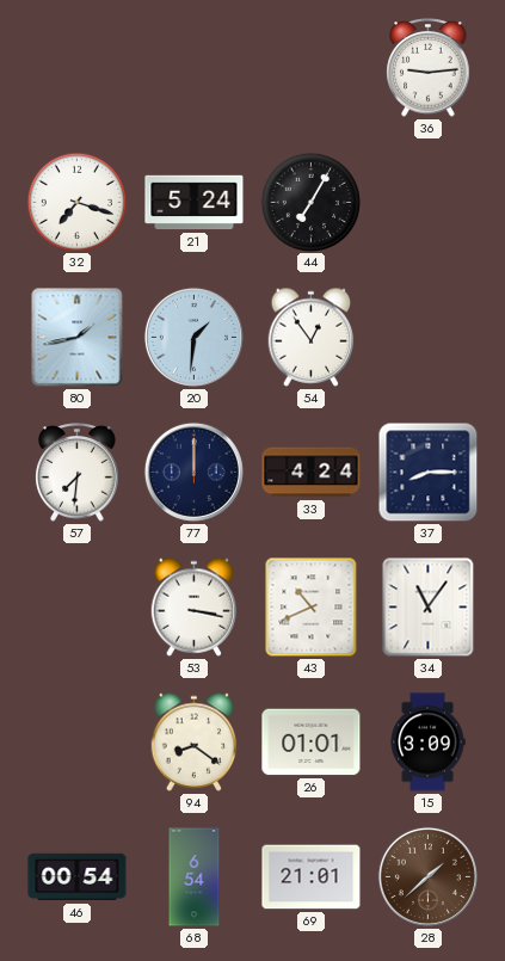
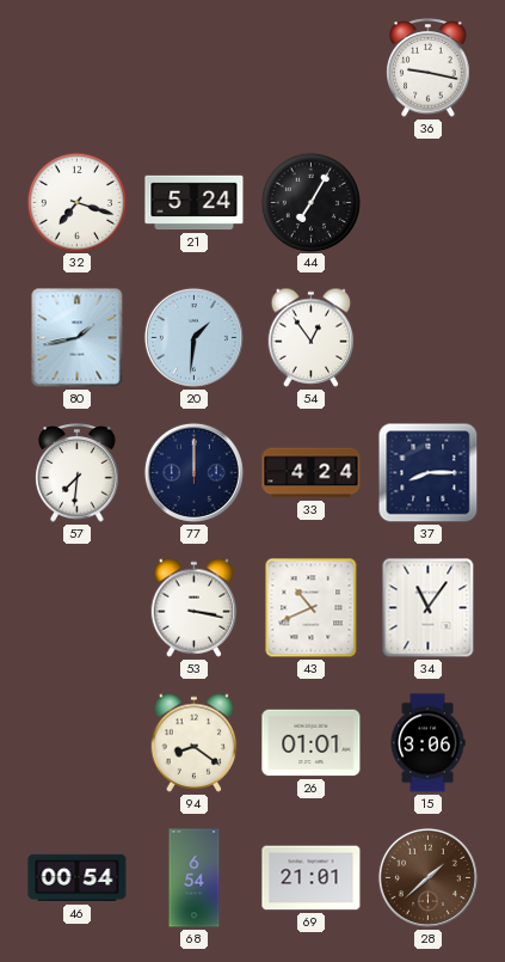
36: 9:14 -> 9:17
15: 3:09 -> 3:06
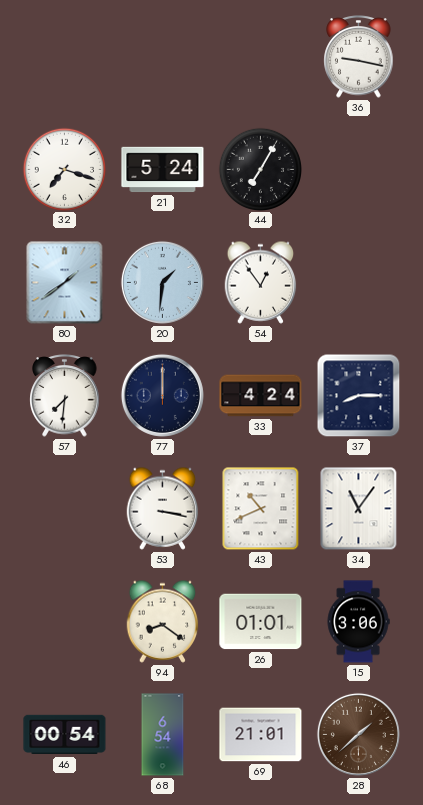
80: 1:43 -> 1:39
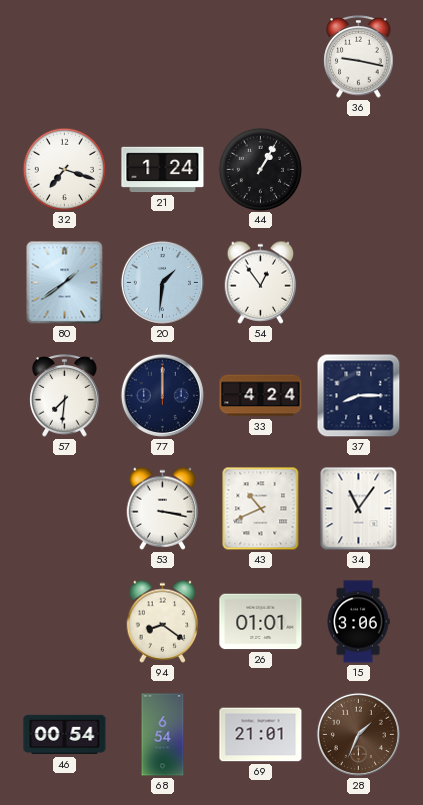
21: 5:24 -> 1:24
44: 7:05 -> 1:05
28: 1:38 -> 1:34
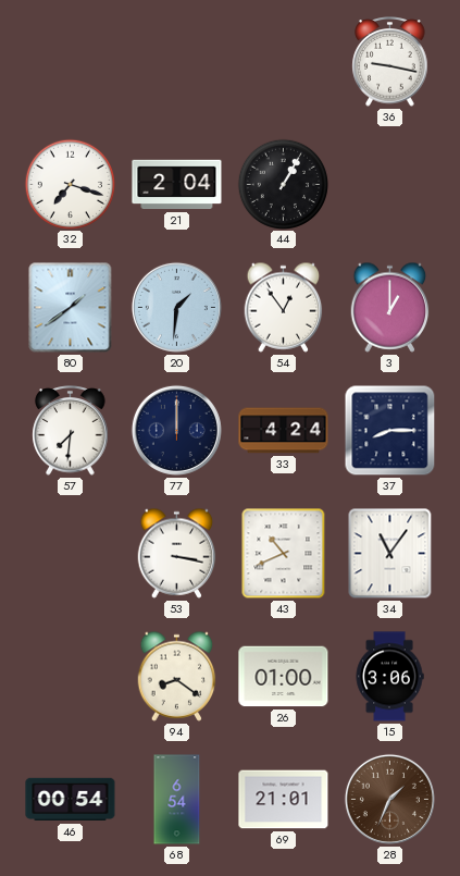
21: 1:24 -> 2:04
3: none -> 1:00
26: 01:01 -> 01:00
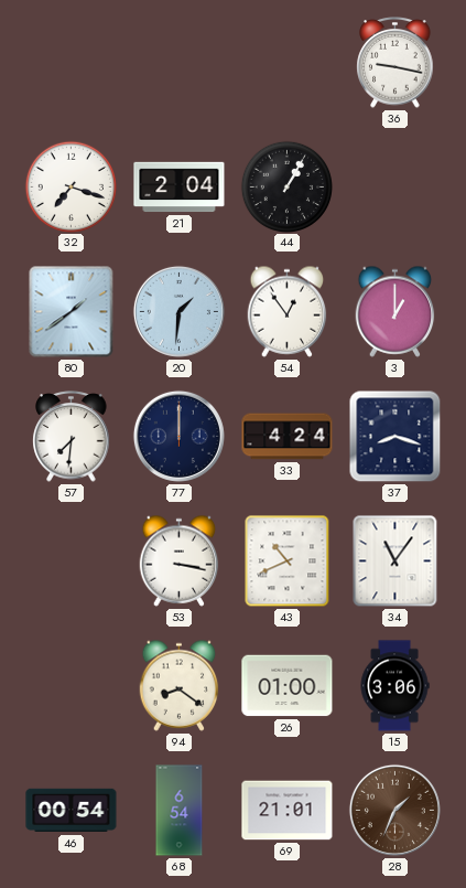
37: 8:15 -> 8:18
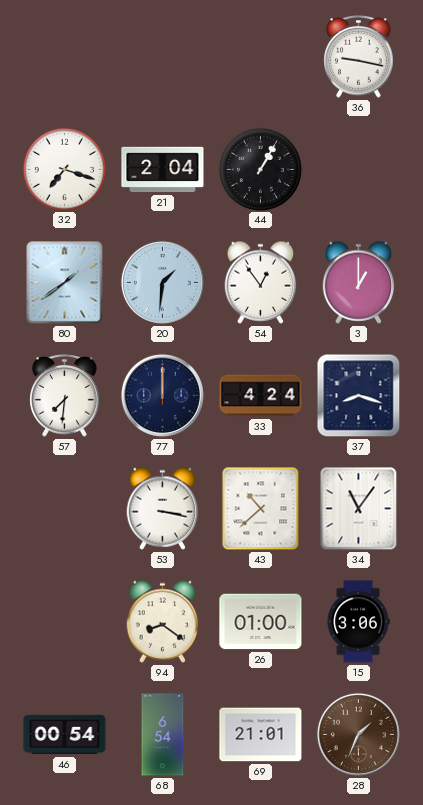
43: 10:41 -> 10:38
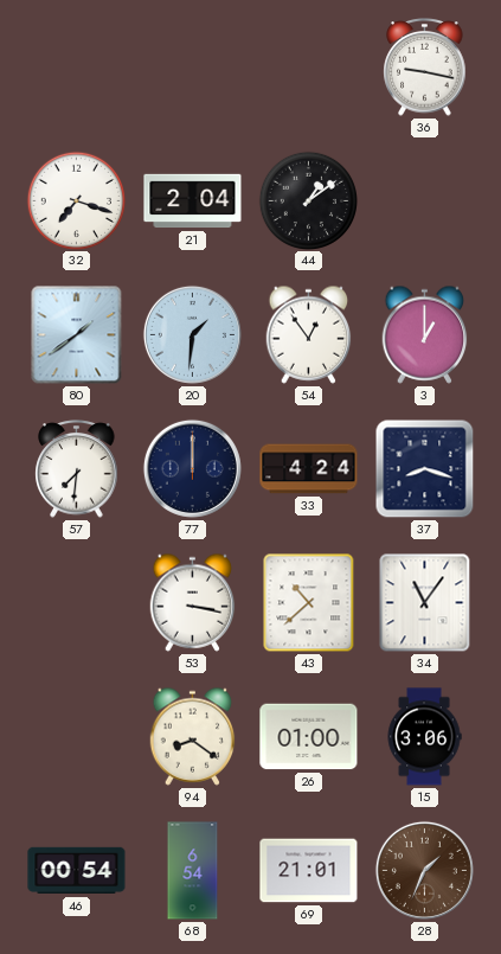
44: 1:05 -> 1:09
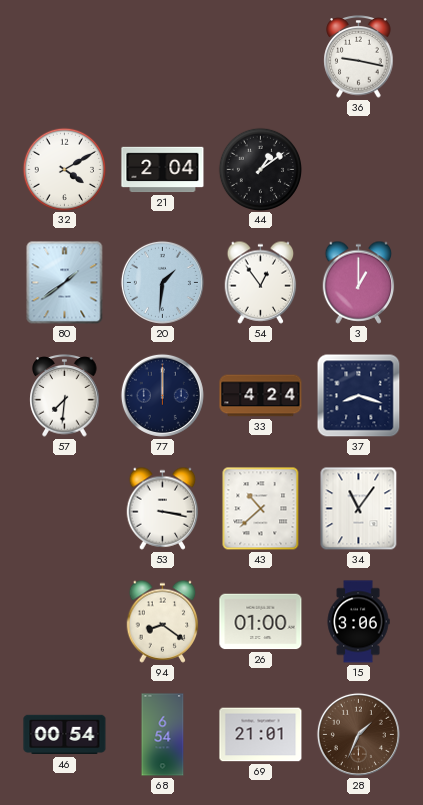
32: 7:18 -> 4:10
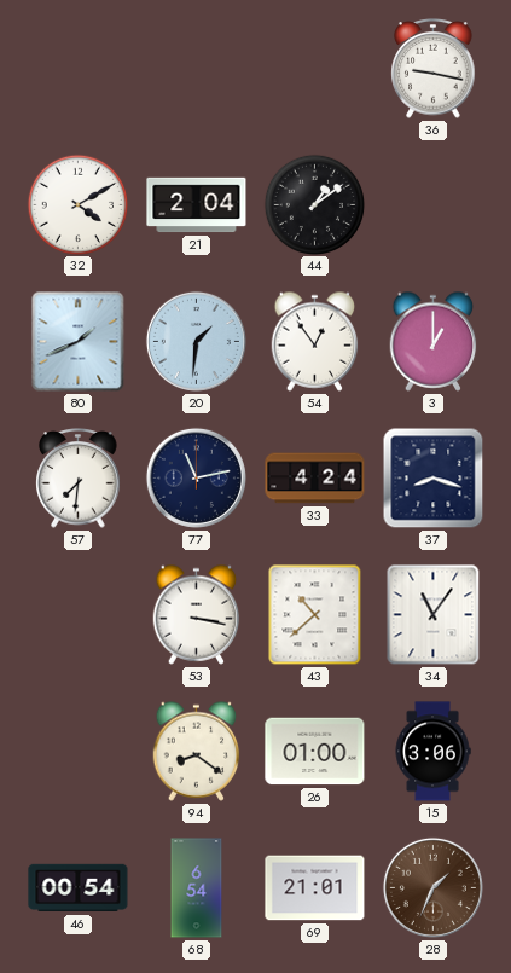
80: 1:39 -> 1:41
77: 12:00 -> 11:13
